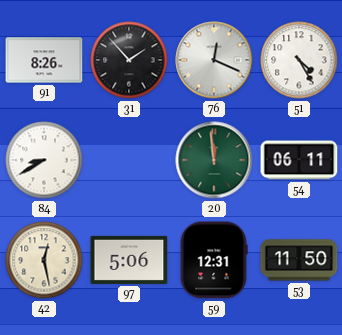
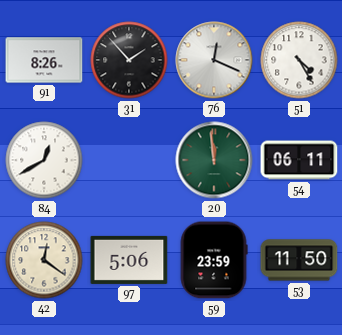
84: 8:40 -> 12:40
42: 12:28 -> 12:21
59: 12:31 -> 23:59
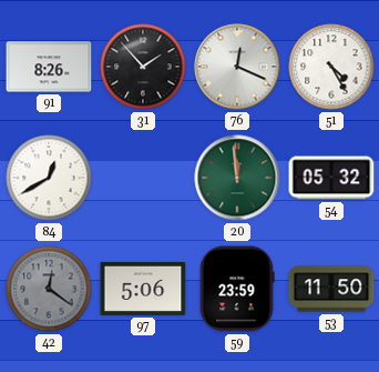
54: 06:11 -> 05:32
42 dial: cream -> grey
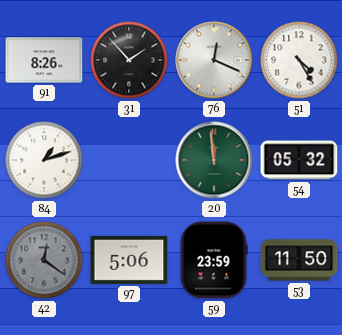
84: 12:40 -> 1:12
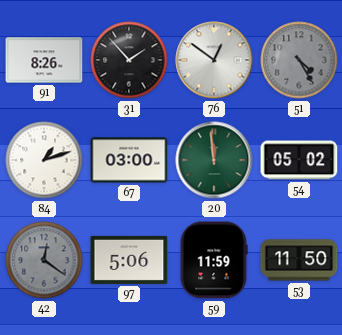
76: 12:19 -> 12:51
51 dial: white -> grey
67: none -> 03:00
54: 05:32 -> 05:02
59: 23:59 -> 11:59
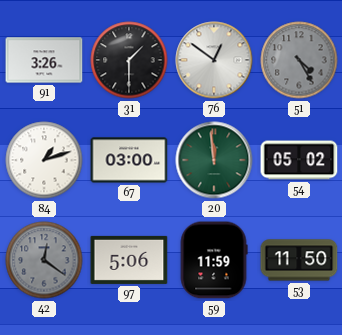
91: 8:26 -> 3:26
31: 1:53 -> 1:30
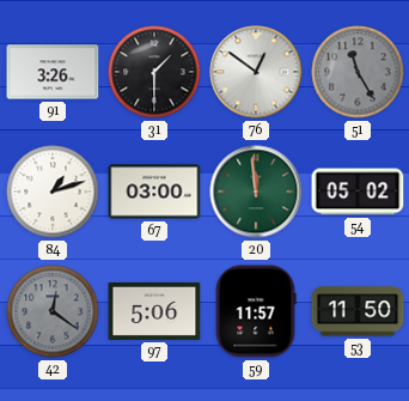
51: 4:25 -> 11:25
59: 11:59 -> 11:57
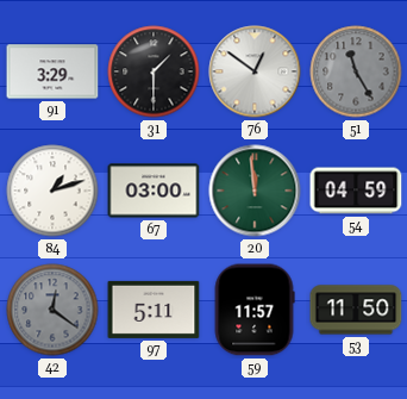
91: 3:26 -> 3:29
54: 05:02 -> 04:59
97: 5:06 -> 5:11
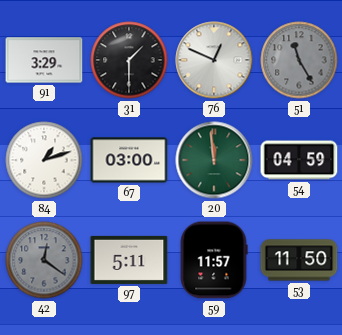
76: 12:51 -> 12:49
